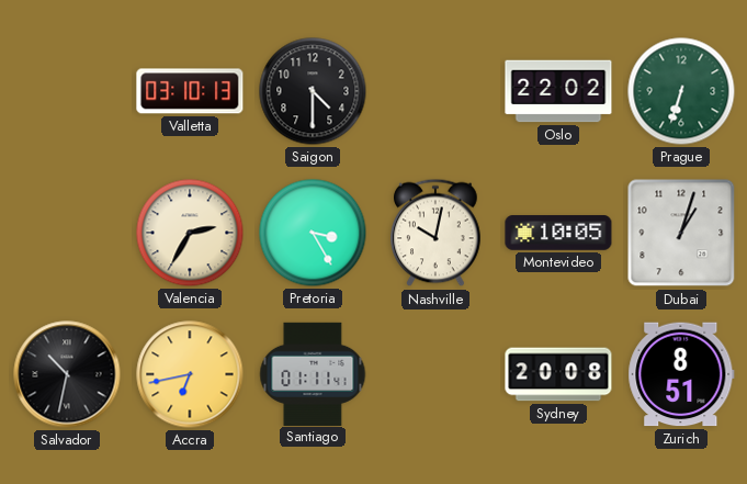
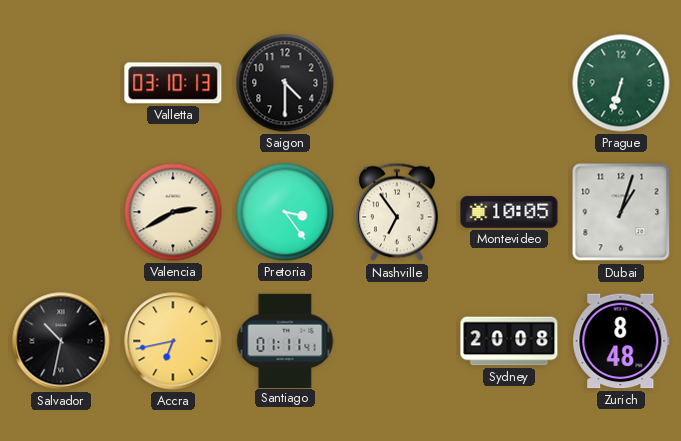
Oslo: 22:02 -> none
Valencia: 2:35 -> 2:40
Pretoria: 3:25 -> 3:24
Nashville: 10:02 -> 6:54
Zurich: 8:51 -> 8:48
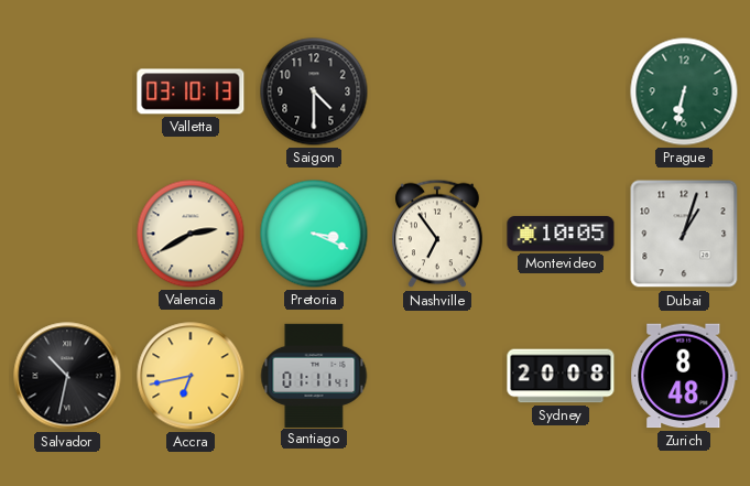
Prague: 6:33 -> 6:32
Pretoria: 3:24 -> 3:19
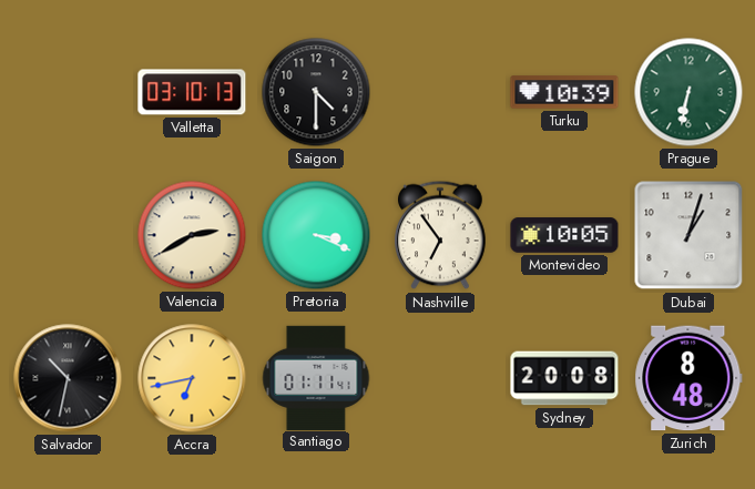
Turku: none -> 10:39
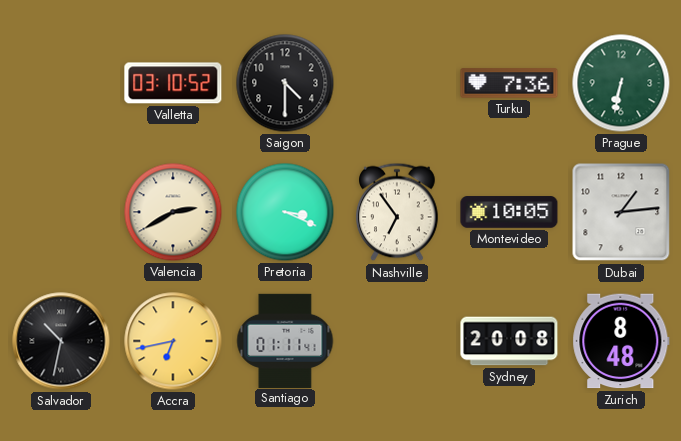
Valletta: 03:10:13 -> 03:10:52
Turku: 10:39 -> 7:36
Dubai: 1:03 -> 1:14
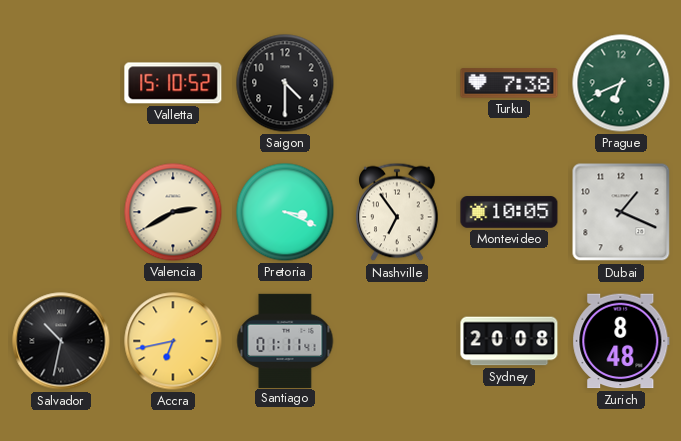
Valletta: 03:10 -> 15:10
Turku: 7:36 -> 7:38
Prague: 6:32 -> 6:41
Dubai: 1:14 -> 1:19
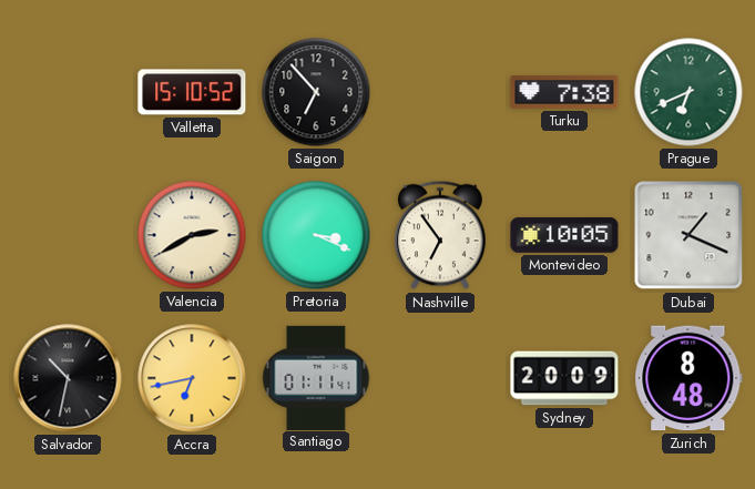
Saigon: 4:30 -> 6:53
Sydney: 20:08 -> 20:09
